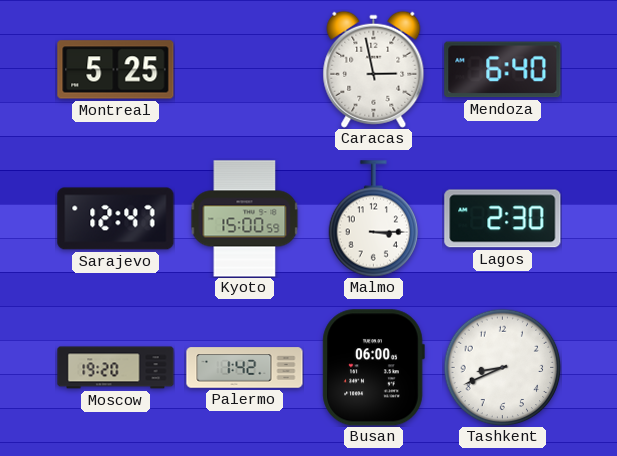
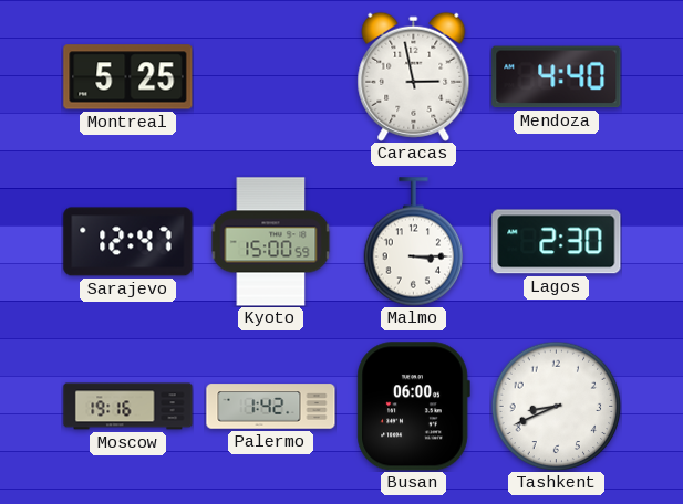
Mendoza: 6:40 -> 4:40
Moscow: 19:20 -> 19:16
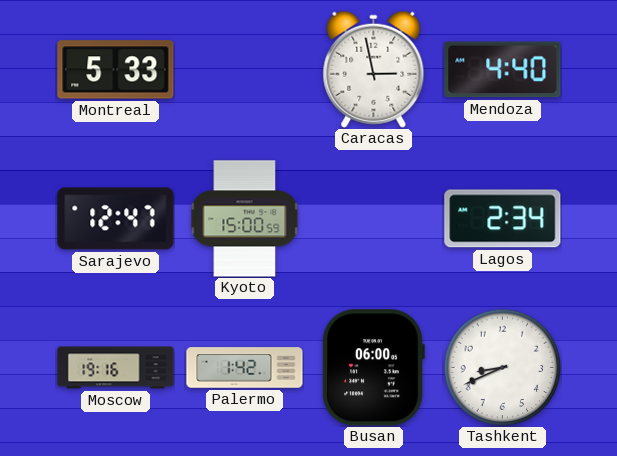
Montreal: 5:25 -> 5:33
Malmo: 3:15 -> none
Lagos: 2:30 -> 2:34
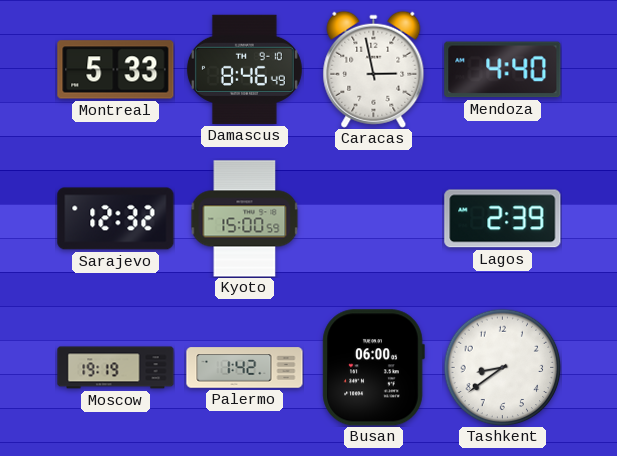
Damascus: none -> 8:46
Sarajevo: 12:47 -> 12:32
Lagos: 2:34 -> 2:39
Moscow: 19:16 -> 19:19
Tashkent: 8:41 -> 8:39
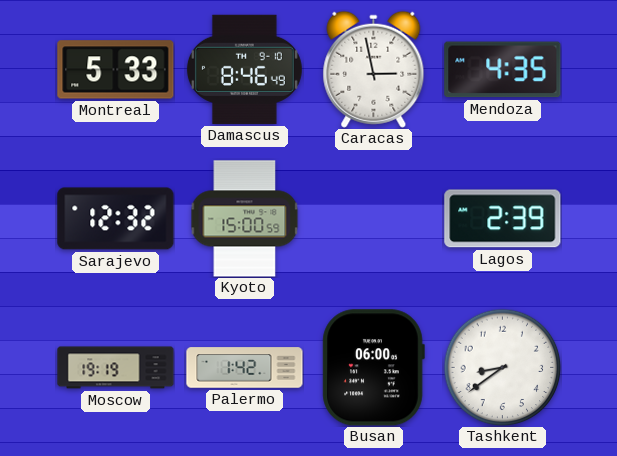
Mendoza: 4:40 -> 4:35
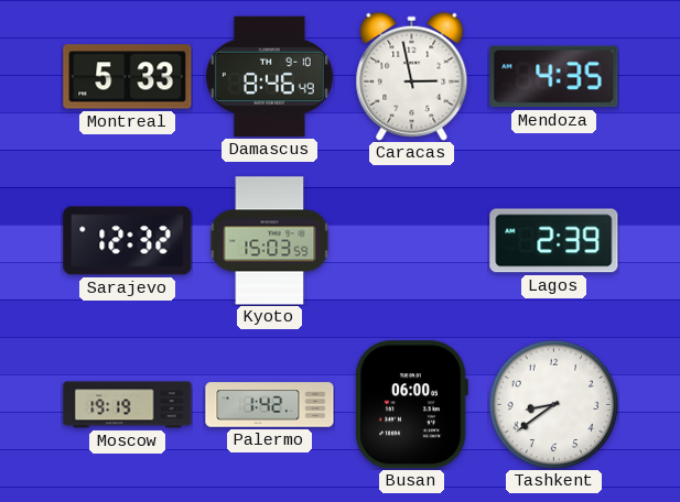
Kyoto: 15:00 -> 15:03
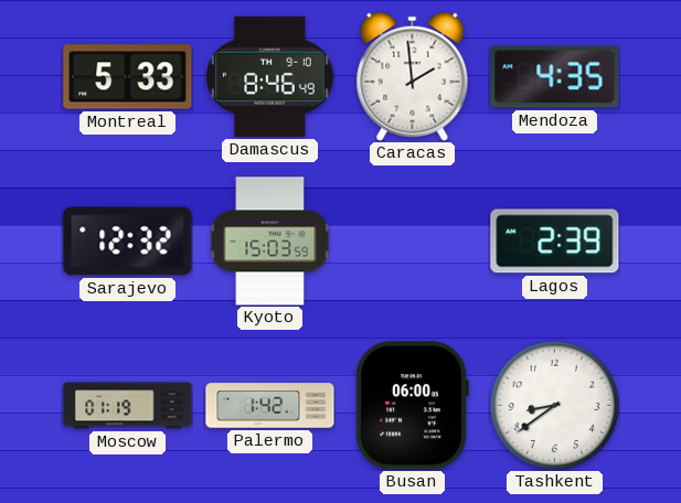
Caracas: 2:58 -> 1:59
Moscow: 19:19 -> 01:19
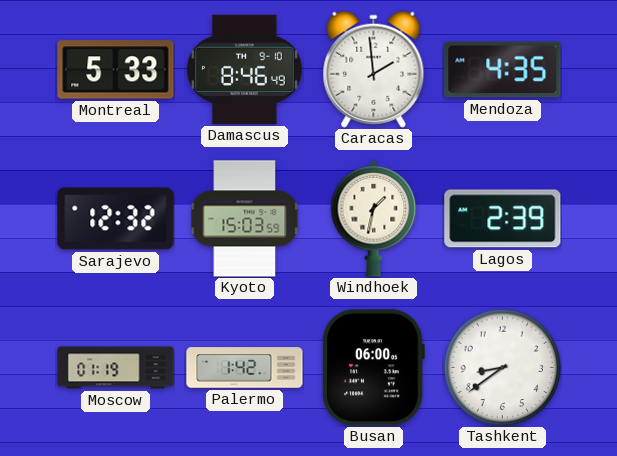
Windhoek: none -> 1:32
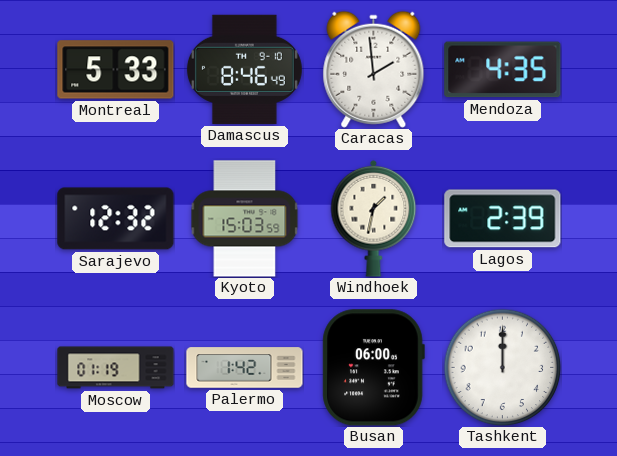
Tashkent: 8:39 -> 12:00
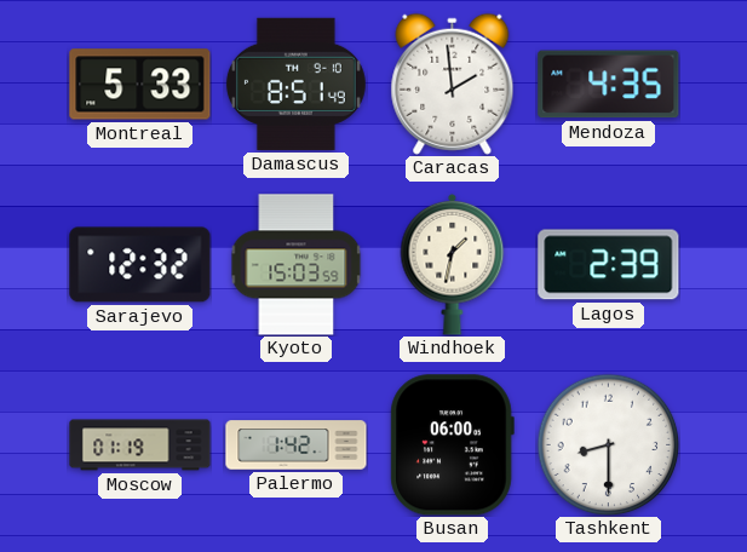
Damascus: 8:46 -> 8:51
Tashkent: 12:00 -> 8:30
